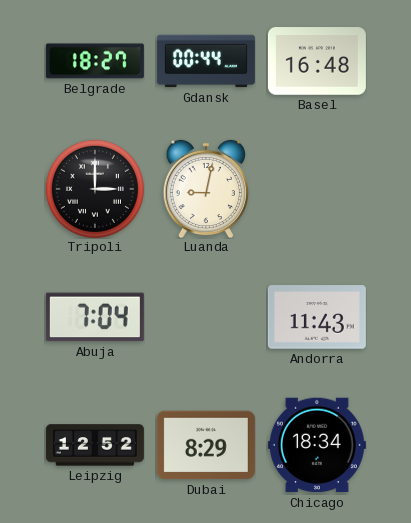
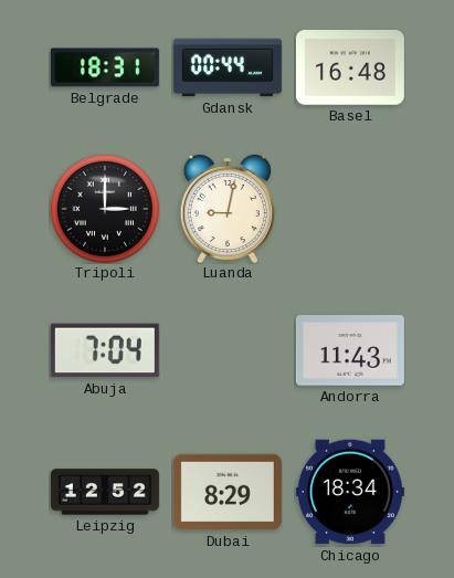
Belgrade: 18:27 -> 18:31
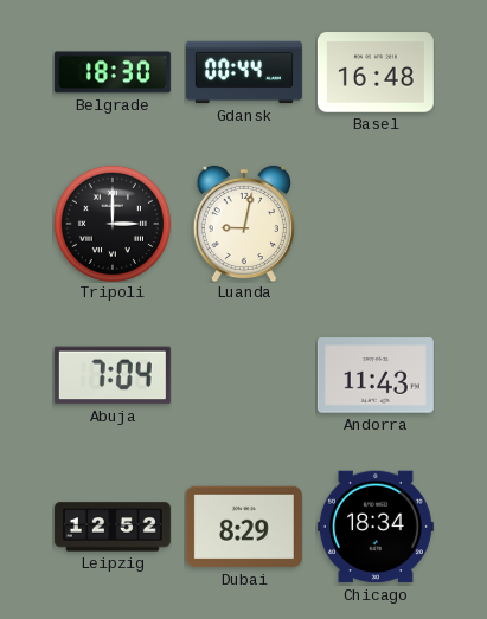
Belgrade: 18:31 -> 18:30
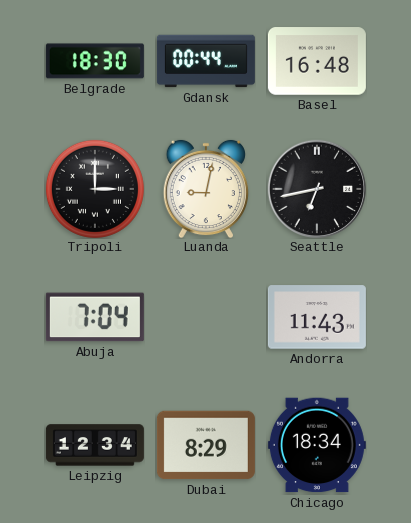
Seattle: none -> 6:43
Leipzig: 12:52 -> 12:34
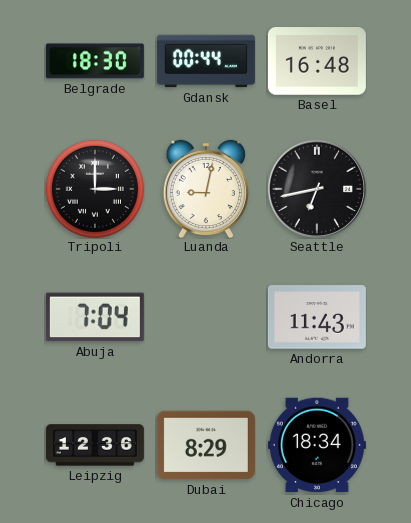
Leipzig: 12:34 -> 12:36
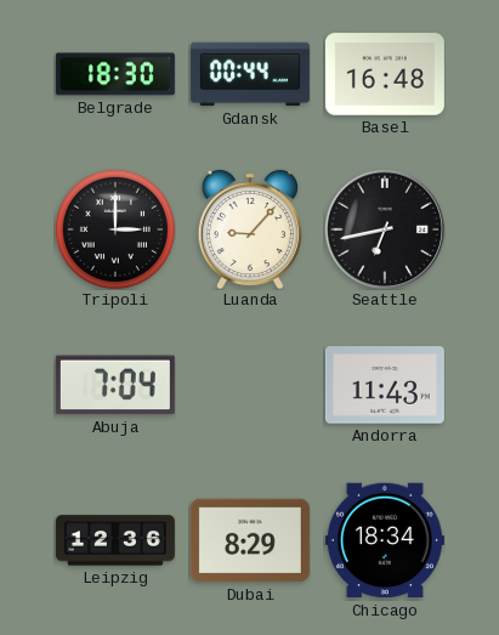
Luanda: 9:02 -> 9:07
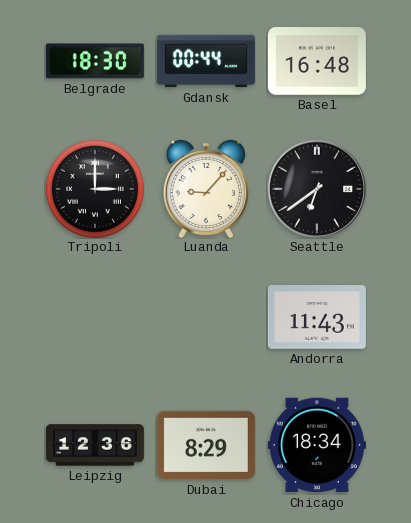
Seattle: 6:43 -> 6:39
Abuja: 7:04 -> none
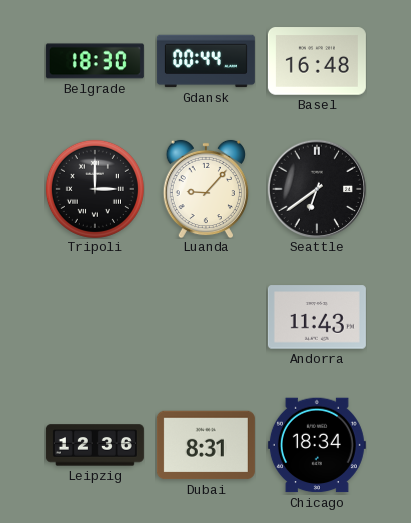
Dubai: 8:29 -> 8:31
